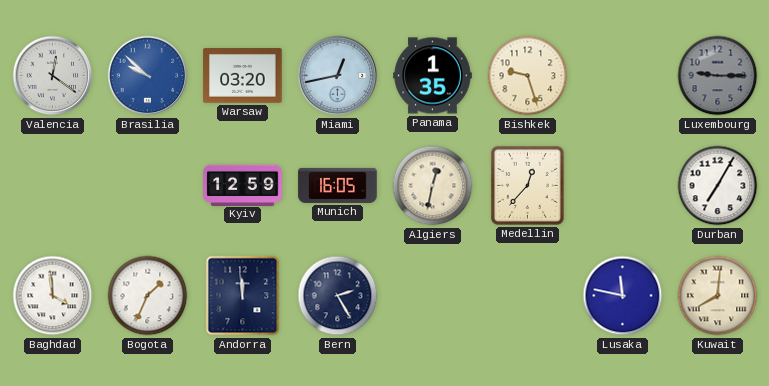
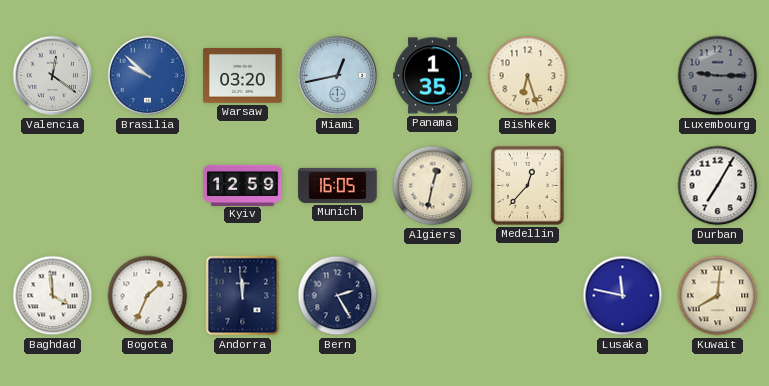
Bishkek: 9:27 -> 6:27
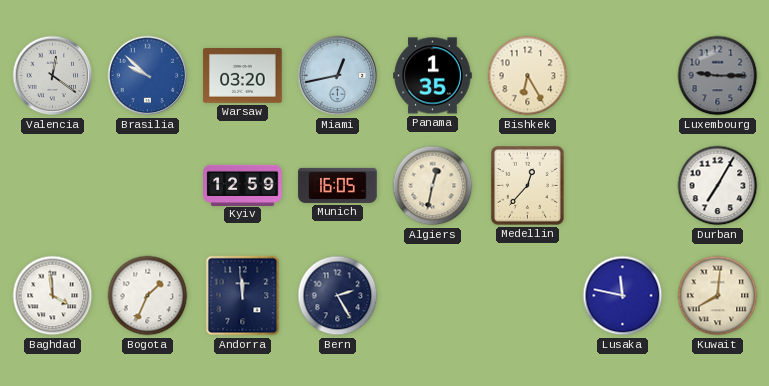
Bishkek: 6:27 -> 6:25
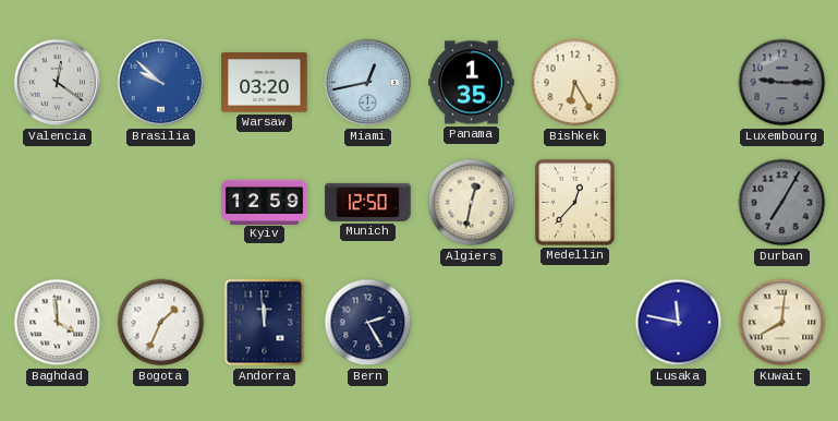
Munich: 16:05 -> 12:50
Durban dial: white -> grey
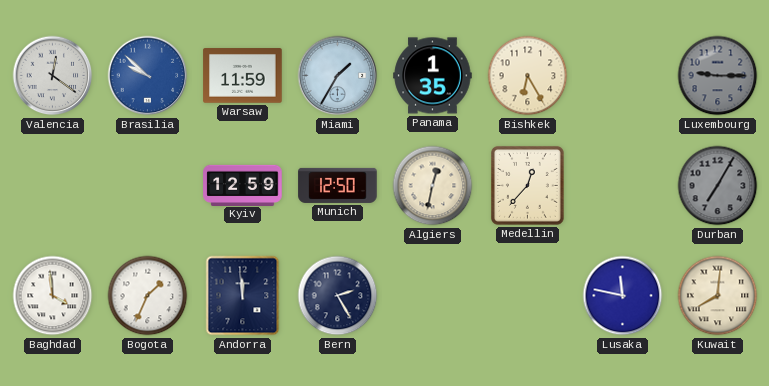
Warsaw: 03:20 -> 11:59
Miami: 12:43 -> 1:35
